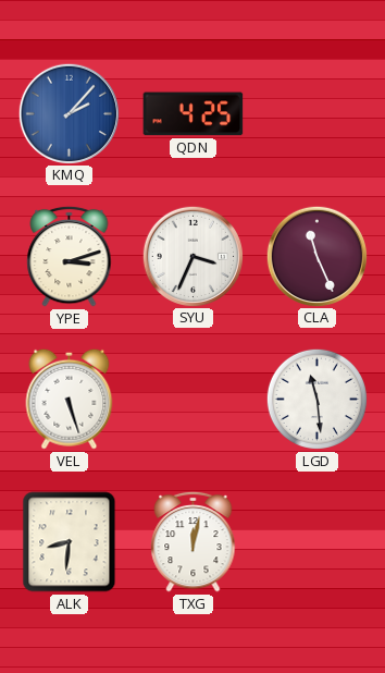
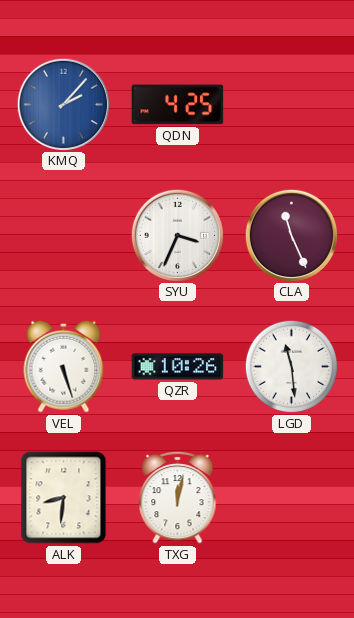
YPE: 3:12 -> none
QZR: none -> 10:26
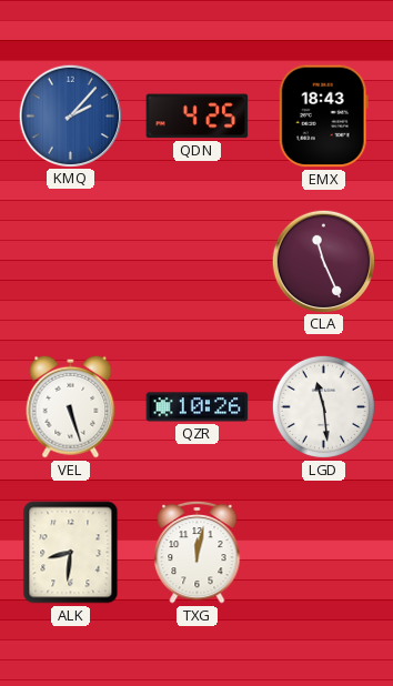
EMX: none -> 18:43
SYU: 3:34 -> none
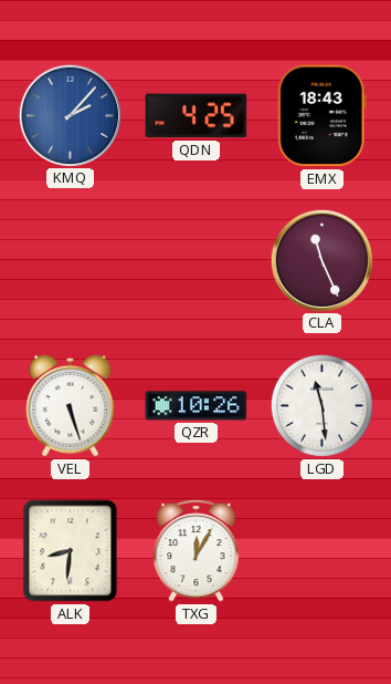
TXG: 12:02 -> 12:05
